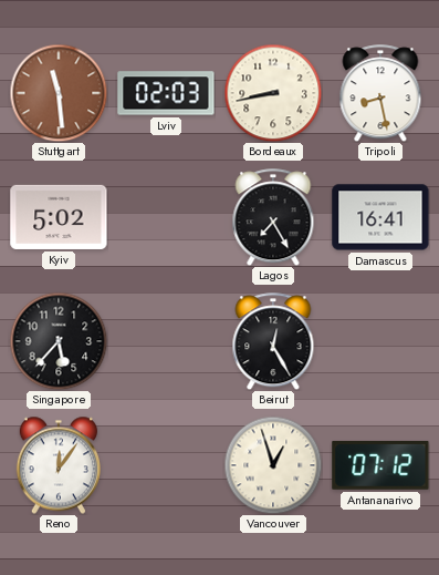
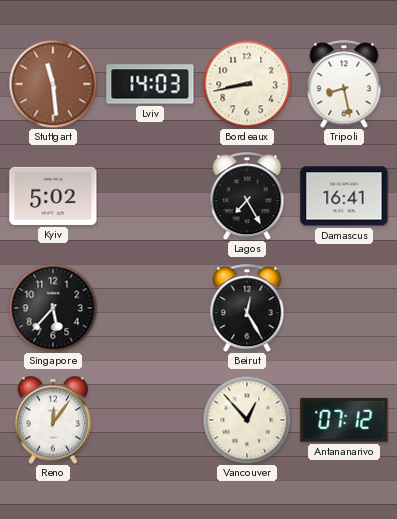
Lviv: 02:03 -> 14:03
Vancouver: 12:57 -> 12:53
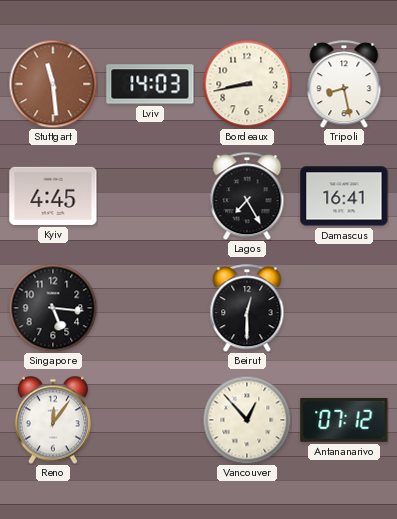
Kyiv: 5:02 -> 4:45
Singapore: 5:37 -> 5:16
Beirut: 12:25 -> 12:30
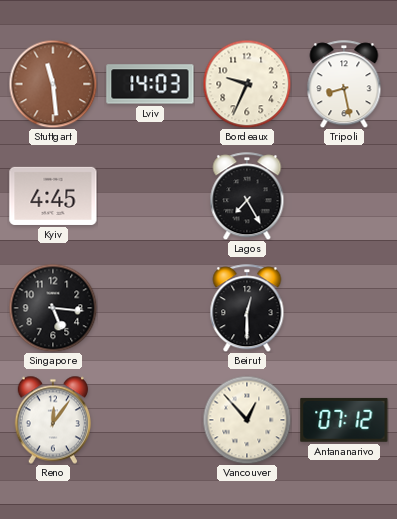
Bordeaux: 8:43 -> 9:34
Damascus: 16:41 -> none
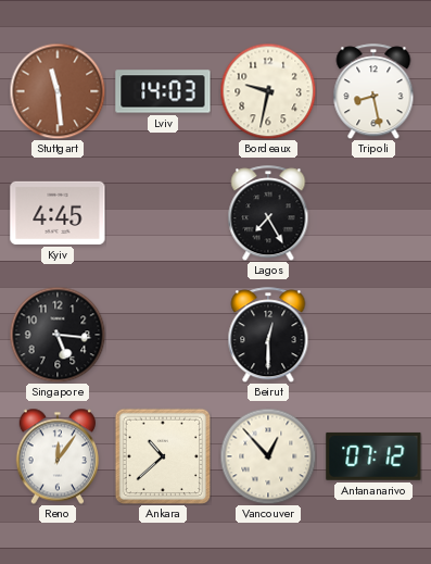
Bordeaux: 9:34 -> 9:32
Ankara: none -> 10:38
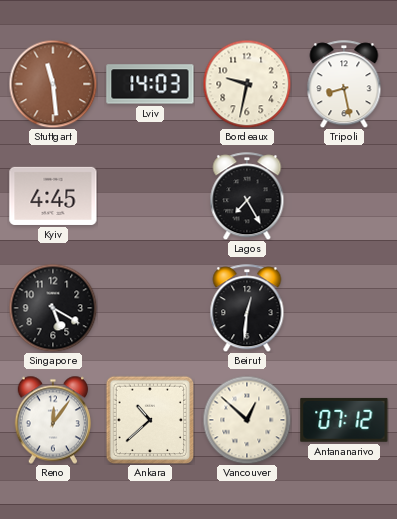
Singapore: 5:16 -> 5:20
Beirut: 12:30 -> 12:31
Vancouver: 12:53 -> 12:52
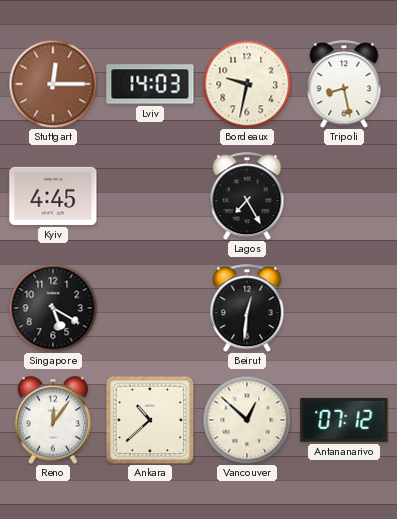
Stuttgart: 11:29 -> 12:15
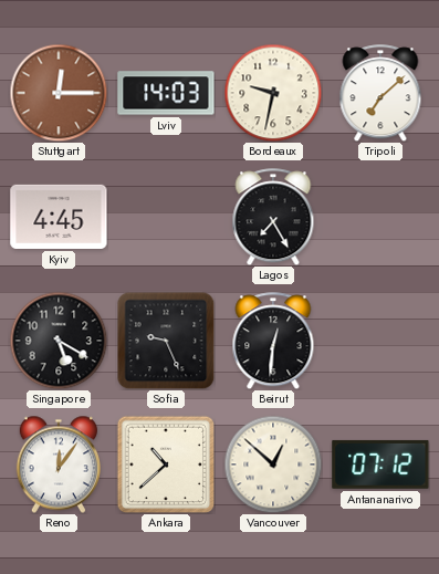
Tripoli: 8:28 -> 7:08
Sofia: none -> 9:26
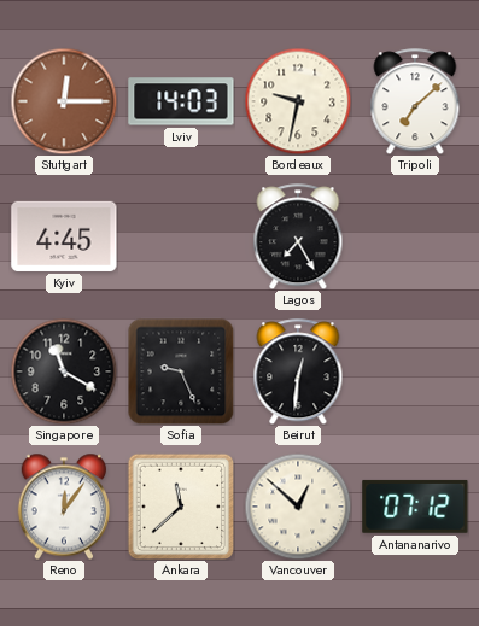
Singapore: 5:20 -> 11:20
Ankara: 10:38 -> 11:38
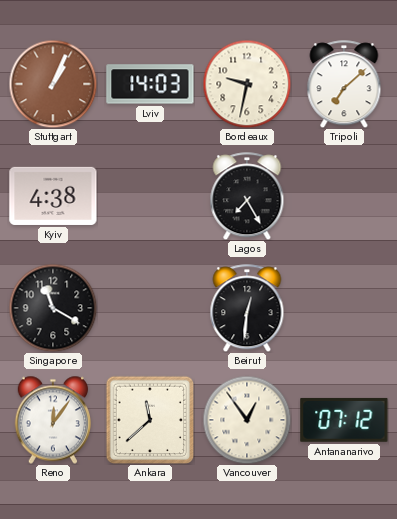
Stuttgart: 12:15 -> 1:04
Kyiv: 4:45 -> 4:38
Sofia: 9:26 -> none
Vancouver: 12:52 -> 12:54
